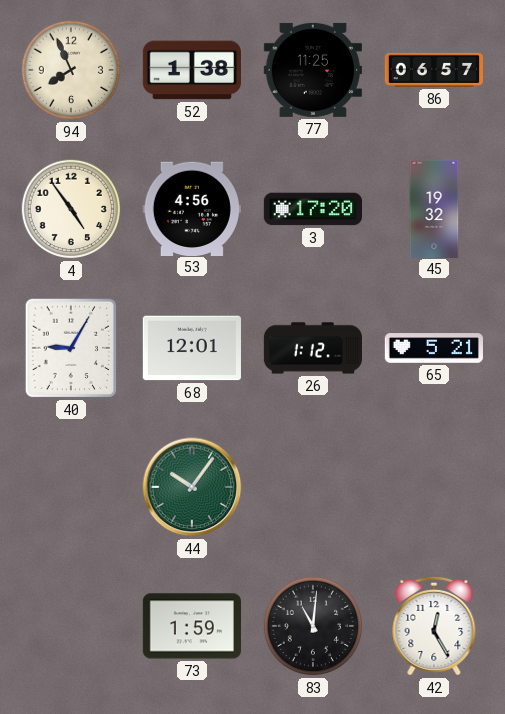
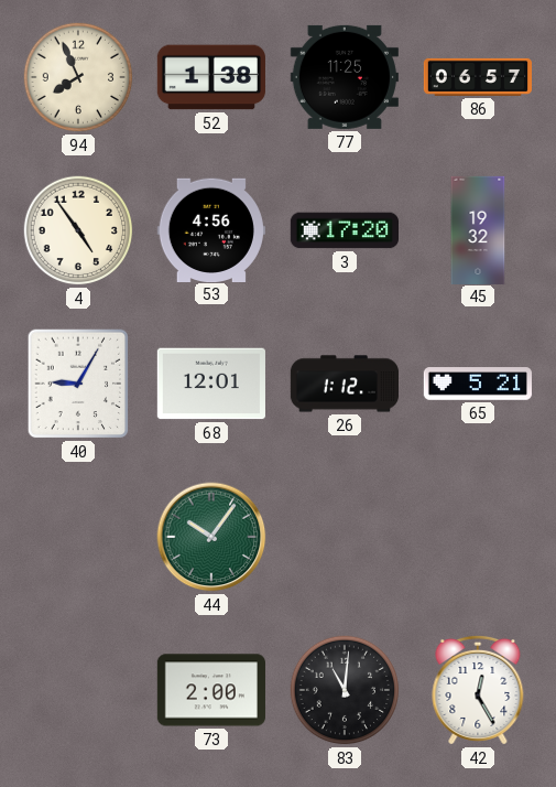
73: 1:59 -> 2:00
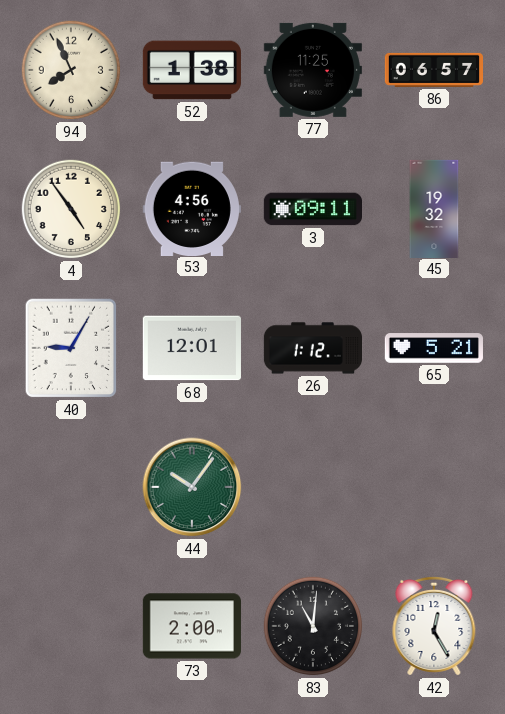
3: 17:20 -> 09:11
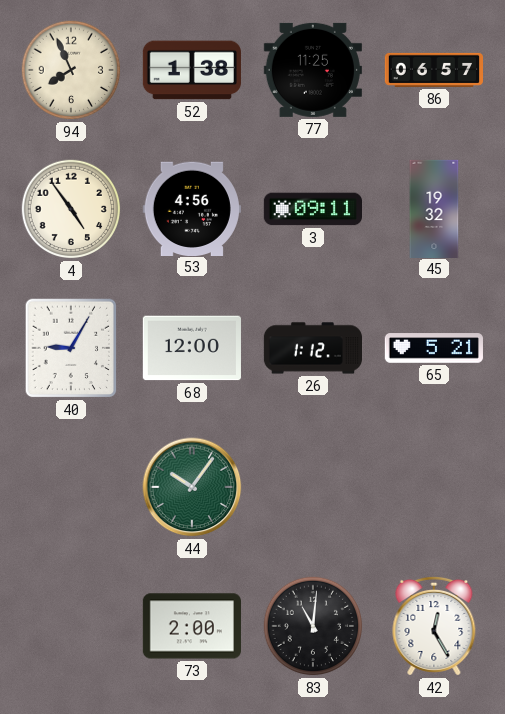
68: 12:01 -> 12:00
